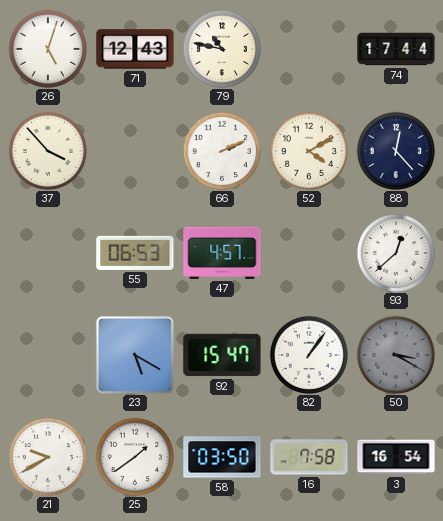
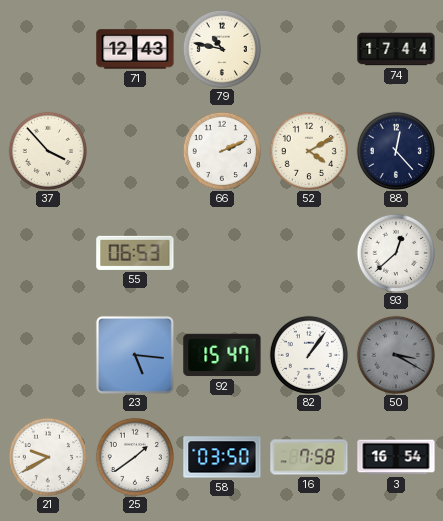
26: 5:03 -> none
47: 4:57 -> none
23: 5:20 -> 5:16
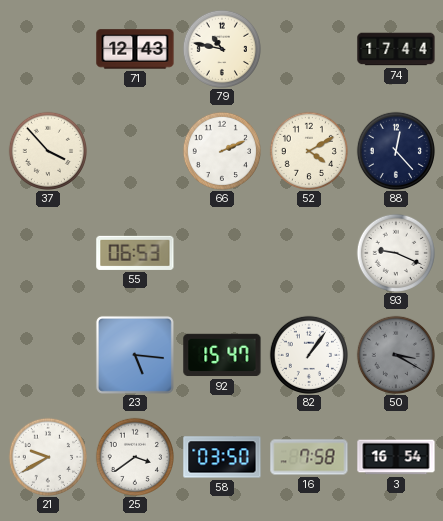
93: 12:38 -> 9:19
25: 1:39 -> 3:39
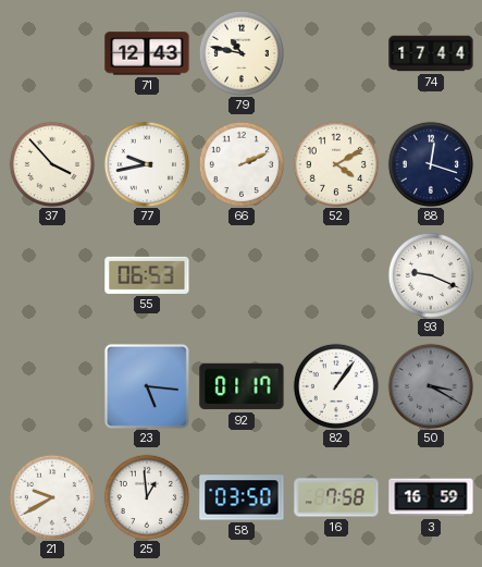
77: none -> 9:43
88: 12:23 -> 12:18
92: 15:47 -> 01:17
25: 3:39 -> 12:59
3: 16:54 -> 16:59
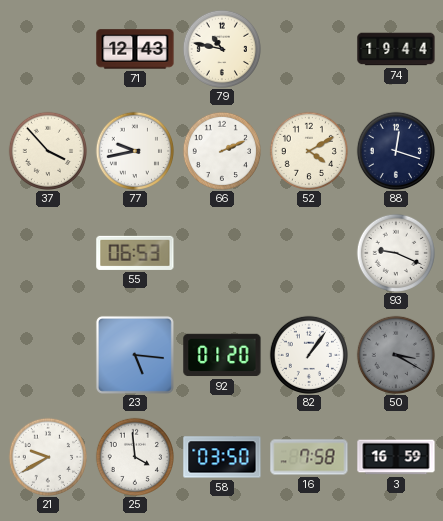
74: 17:44 -> 19:44
92: 01:17 -> 01:20
25: 12:59 -> 3:59
